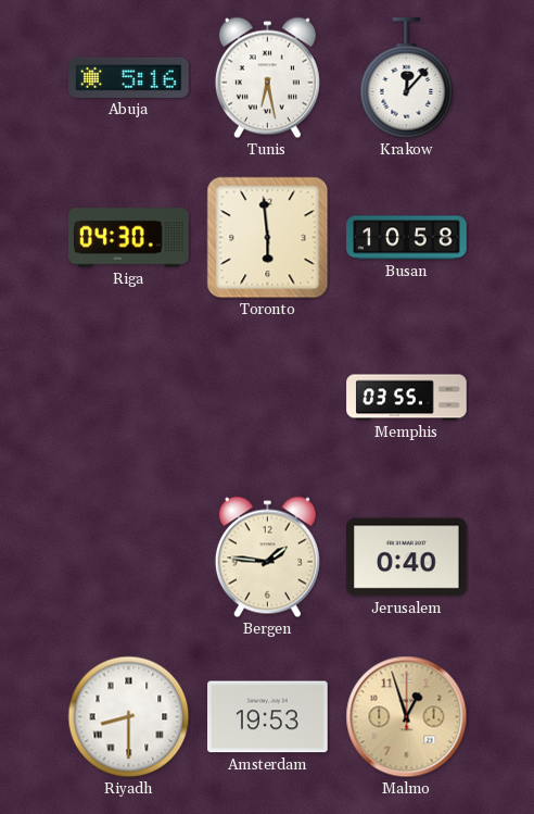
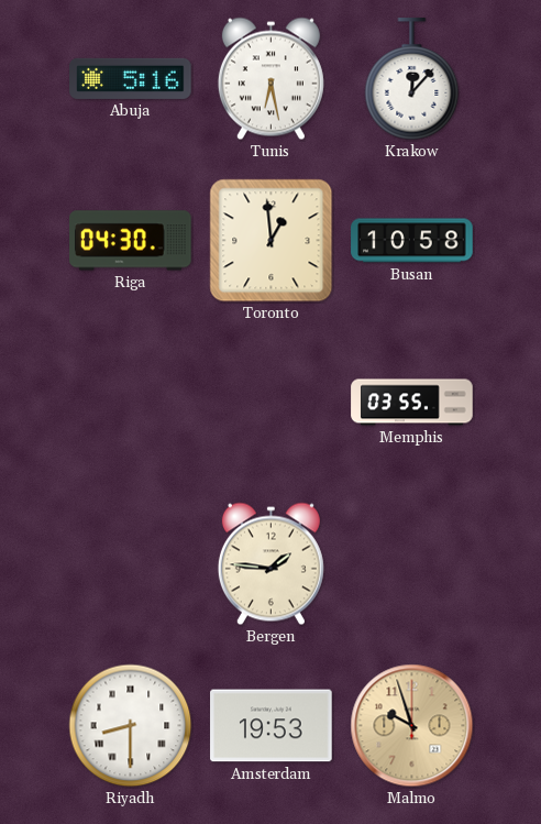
Toronto: 5:59 -> 12:59
Jerusalem: 0:40 -> none
Malmo: 12:57 -> 9:57
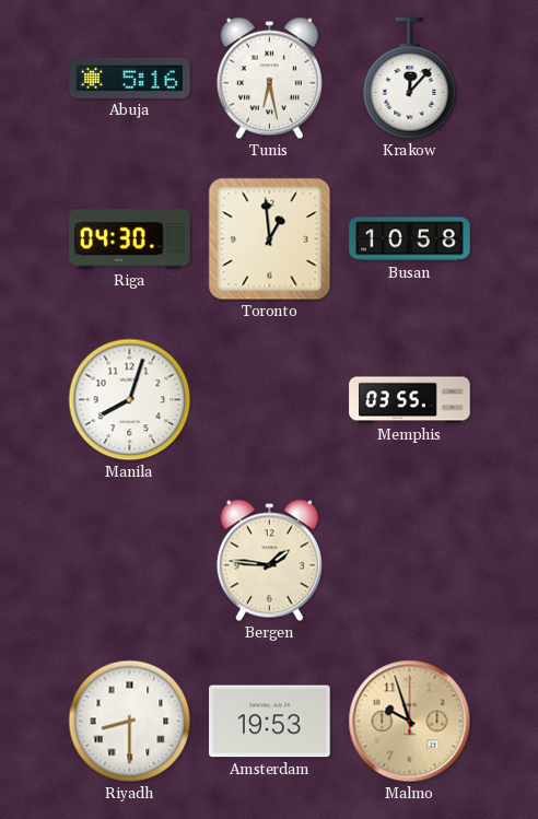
Manila: none -> 8:03
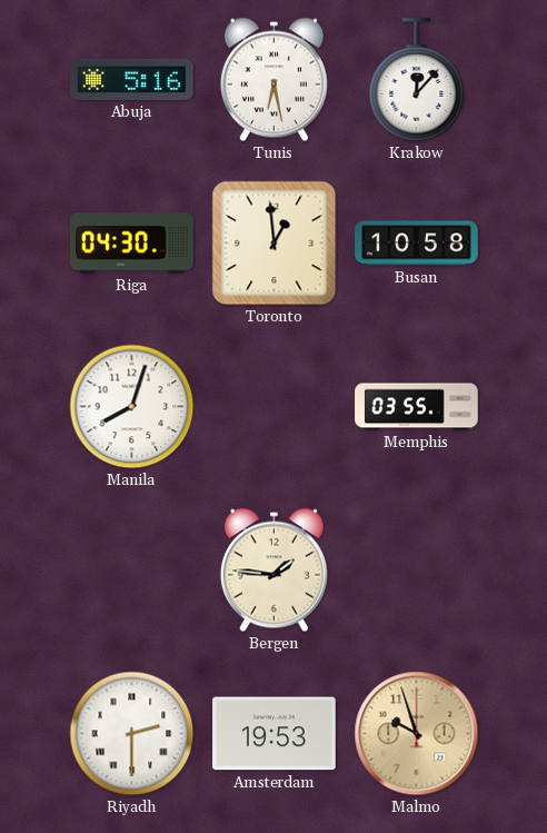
Riyadh: 8:30 -> 2:30
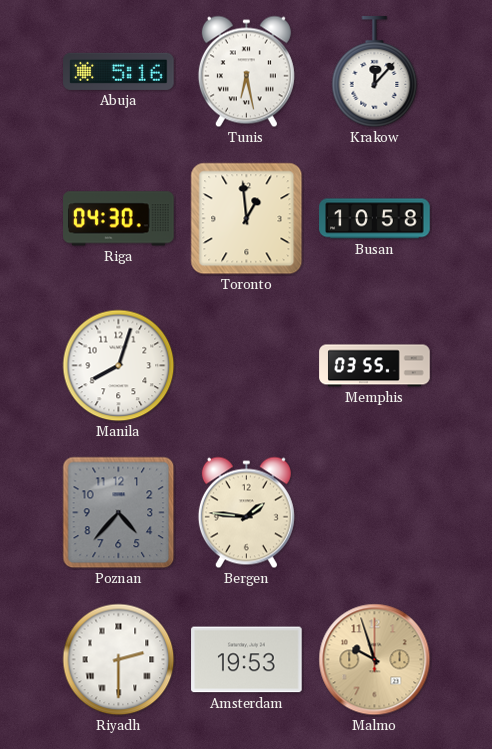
Poznan: none -> 4:37
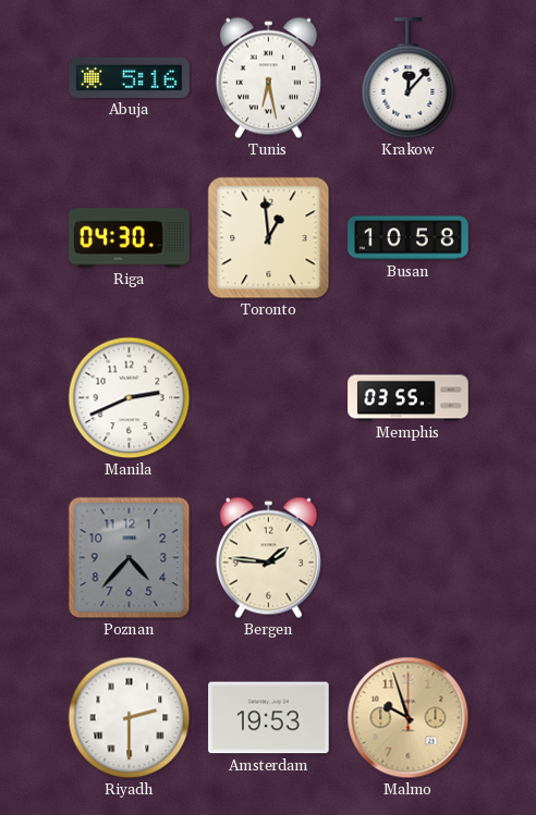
Manila: 8:03 -> 2:41
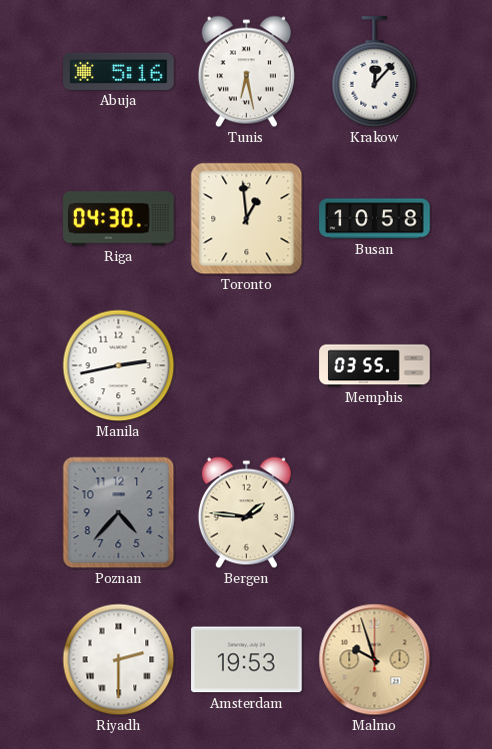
Manila: 2:41 -> 2:43
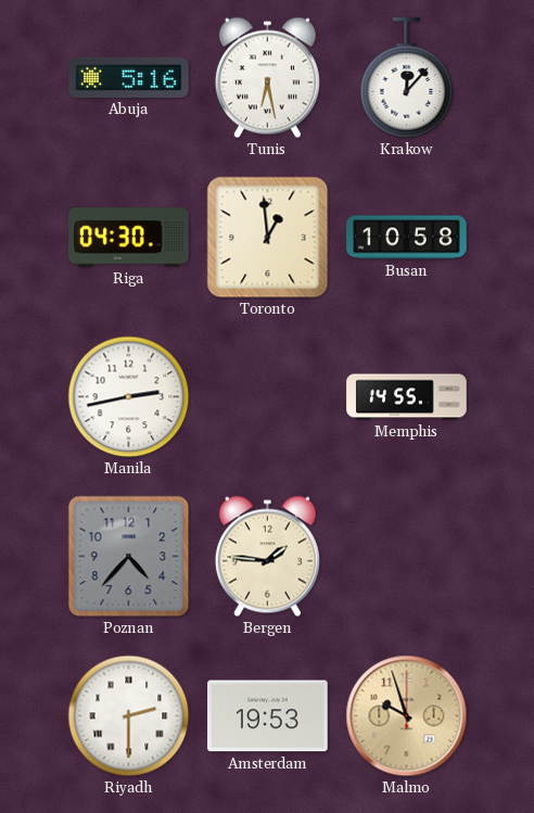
Memphis: 03:55 -> 14:55
